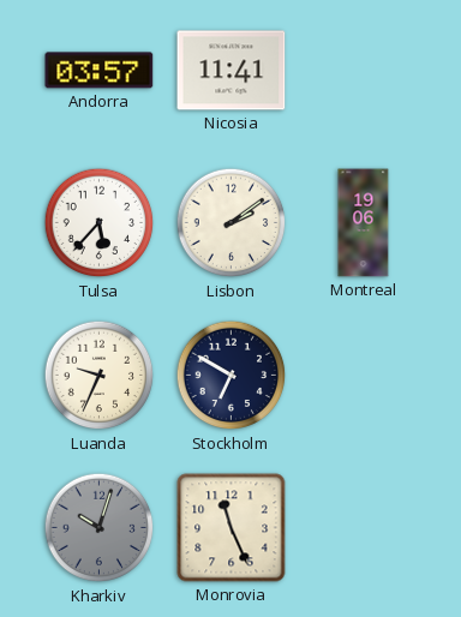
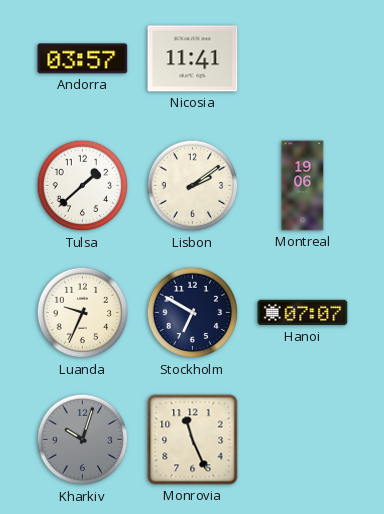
Tulsa: 5:37 -> 1:38
Hanoi: none -> 07:07
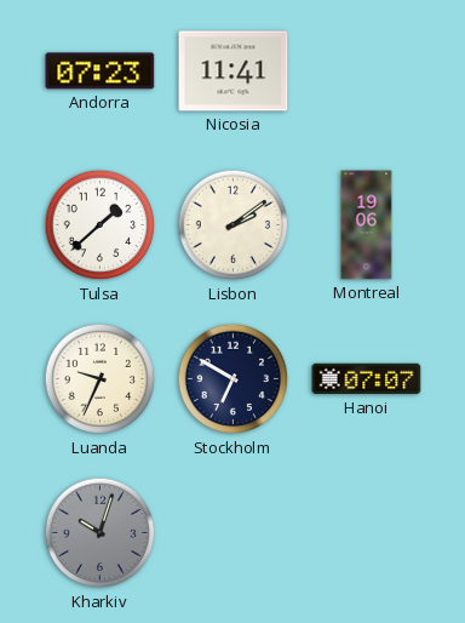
Andorra: 03:57 -> 07:23
Monrovia: 11:26 -> none
